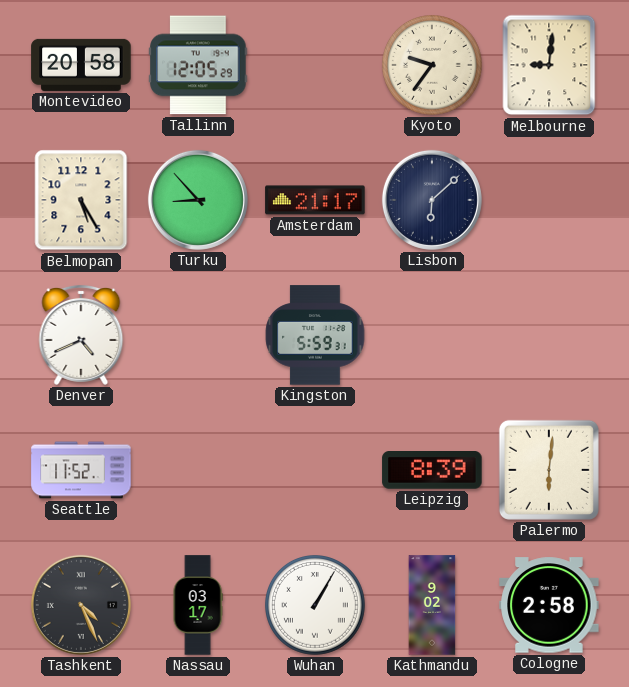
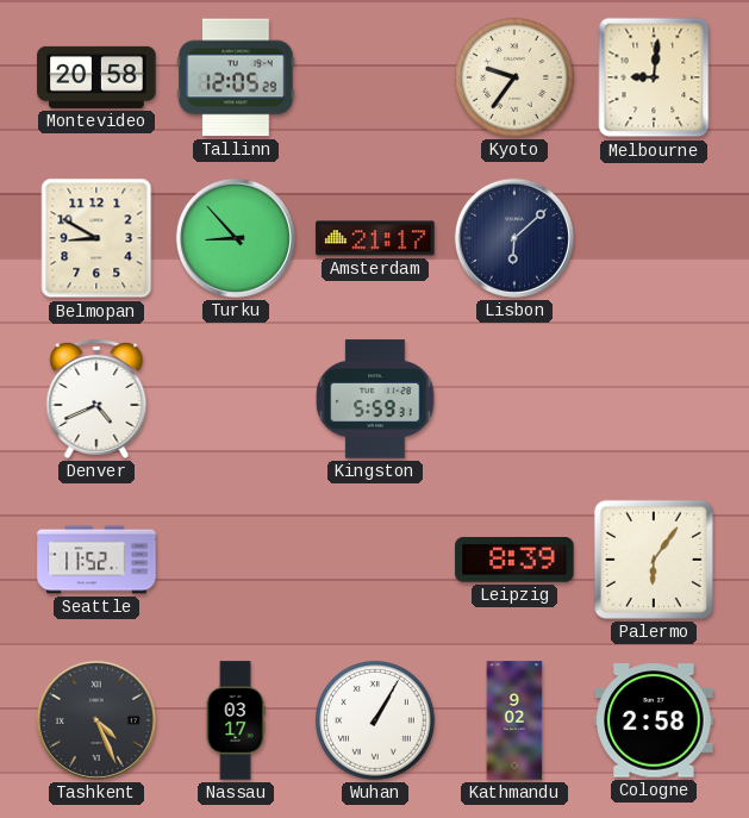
Belmopan: 5:25 -> 8:50
Palermo: 6:01 -> 6:06
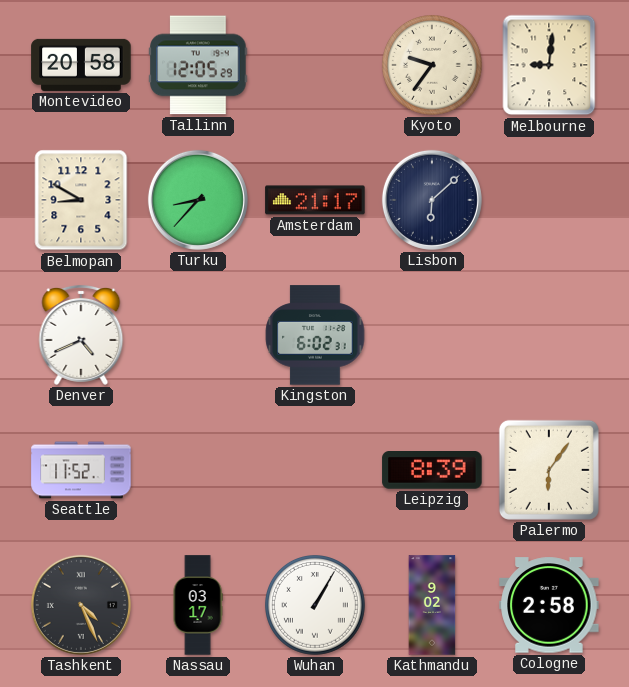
Turku: 8:53 -> 8:37
Kingston: 5:59 -> 6:02
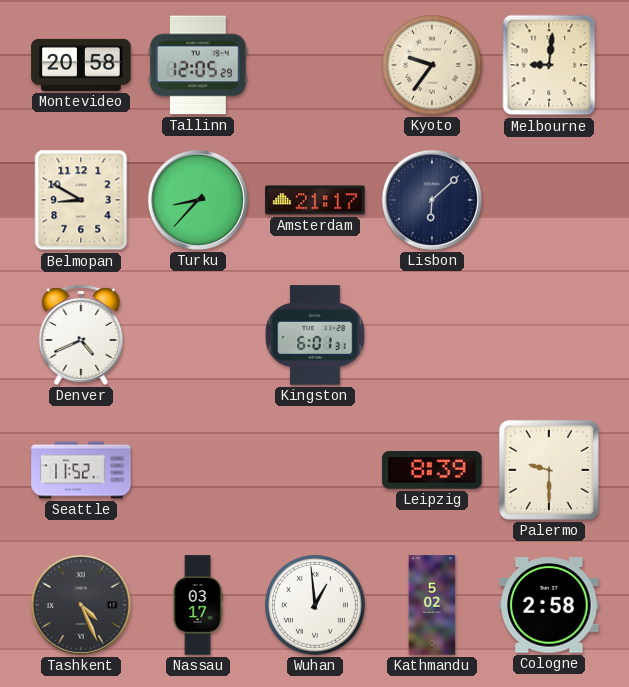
Kingston: 6:02 -> 6:01
Palermo: 6:06 -> 9:30
Wuhan: 1:05 -> 12:59
Kathmandu: 9:02 -> 5:02
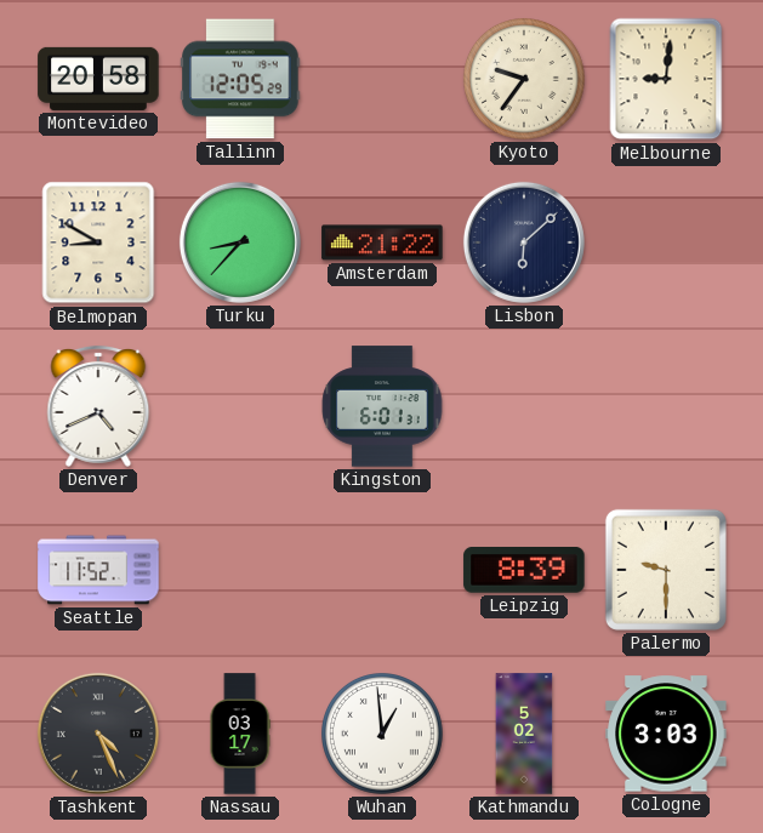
Amsterdam: 21:17 -> 21:22
Cologne: 2:58 -> 3:03
